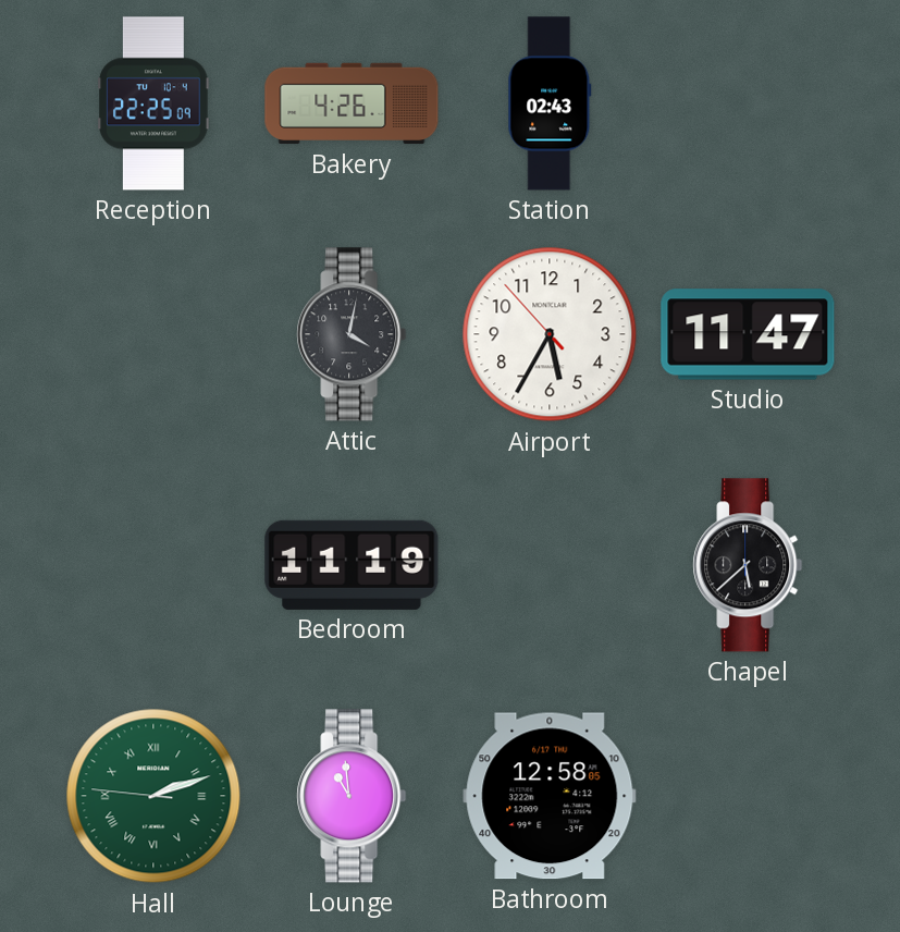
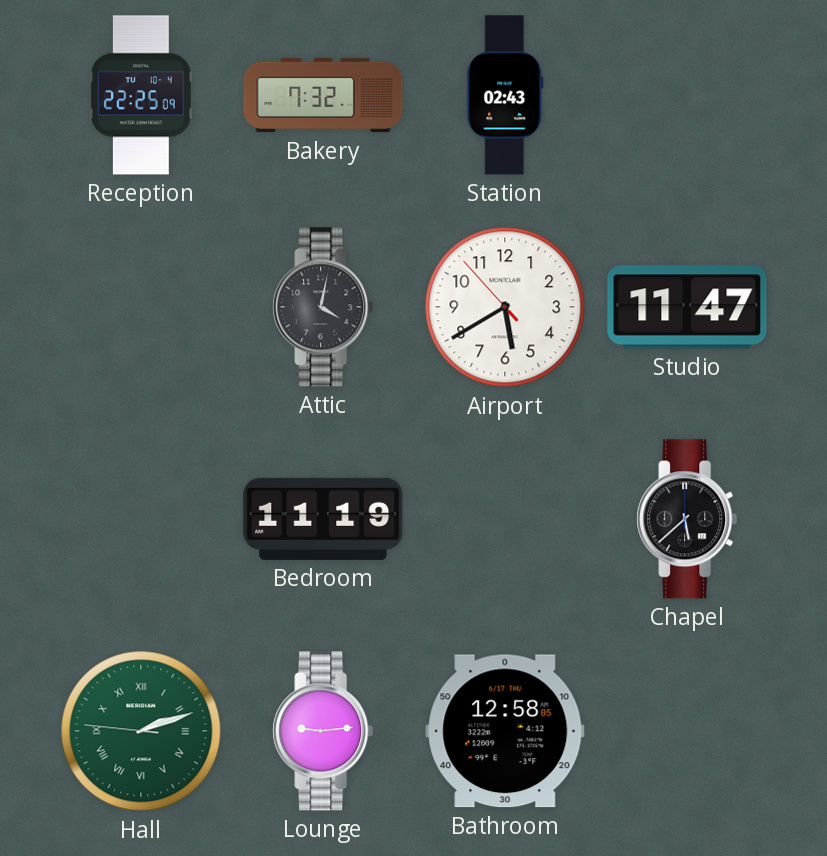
Bakery: 4:26 -> 7:32
Airport: 5:34 -> 5:39
Lounge: 10:59 -> 9:14
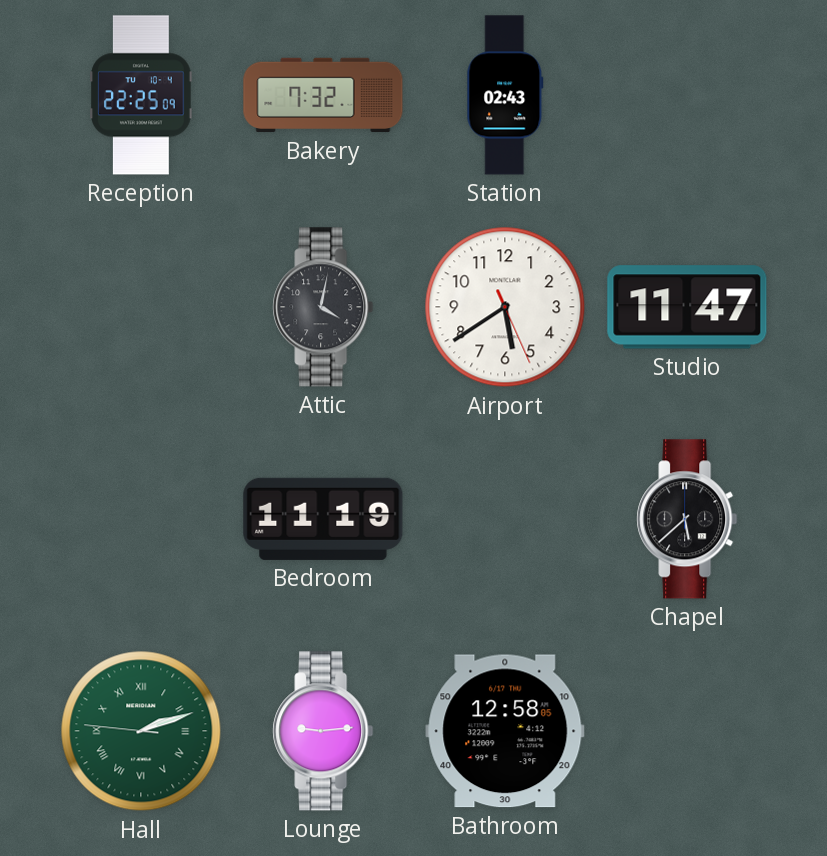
Airport: 5:39:53 -> 5:39:26
